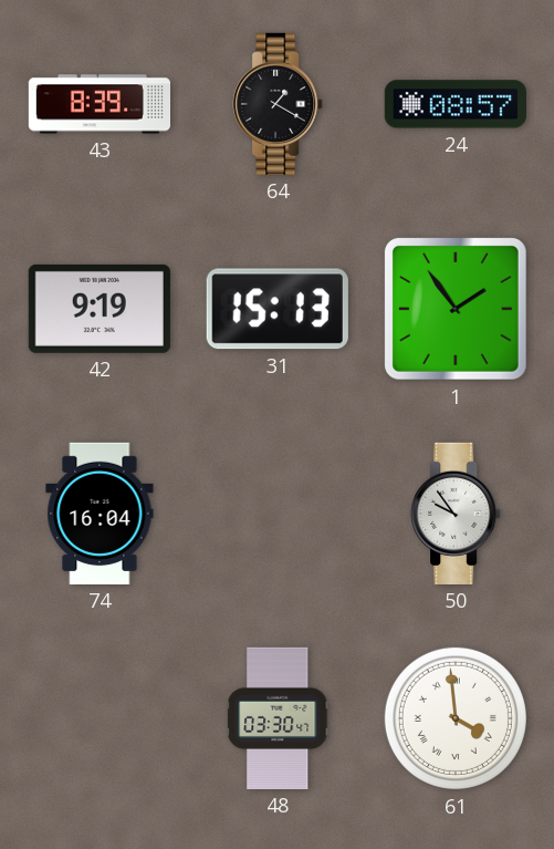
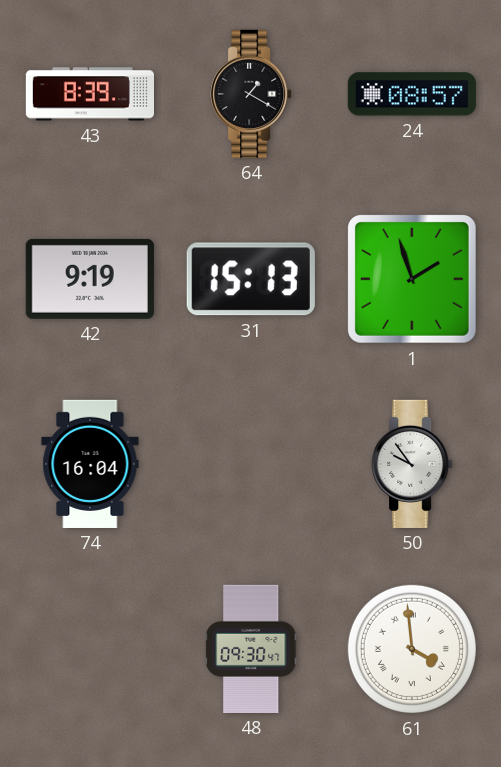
1: 1:54 -> 1:57
48: 03:30 -> 09:30
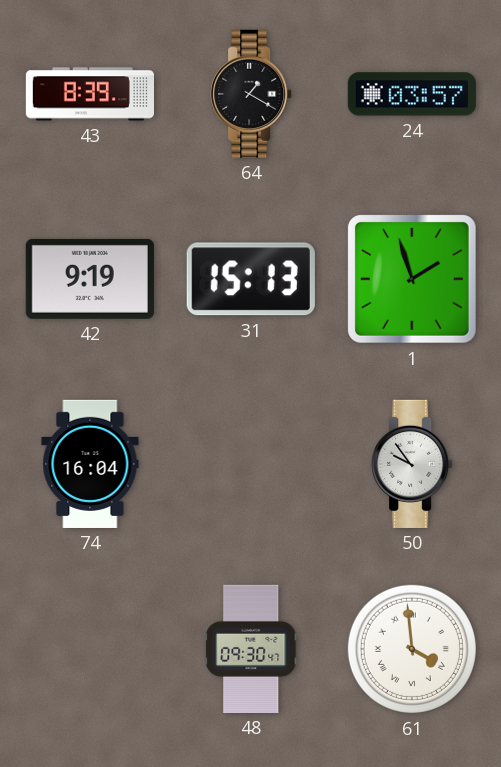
24: 08:57 -> 03:57
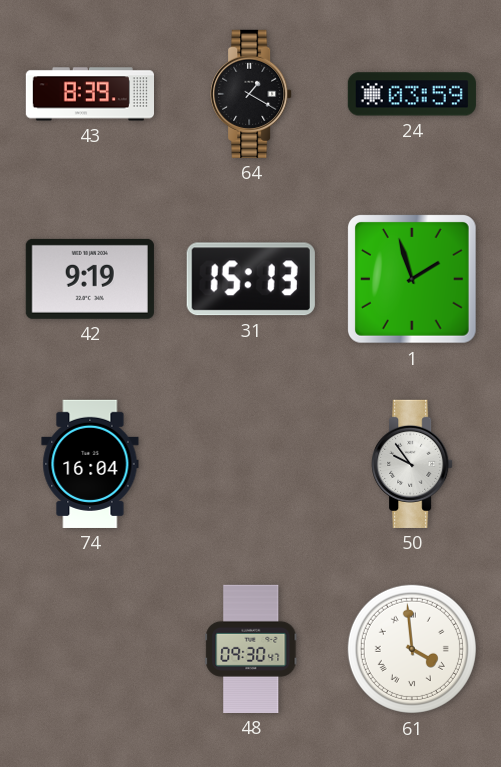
24: 03:57 -> 03:59
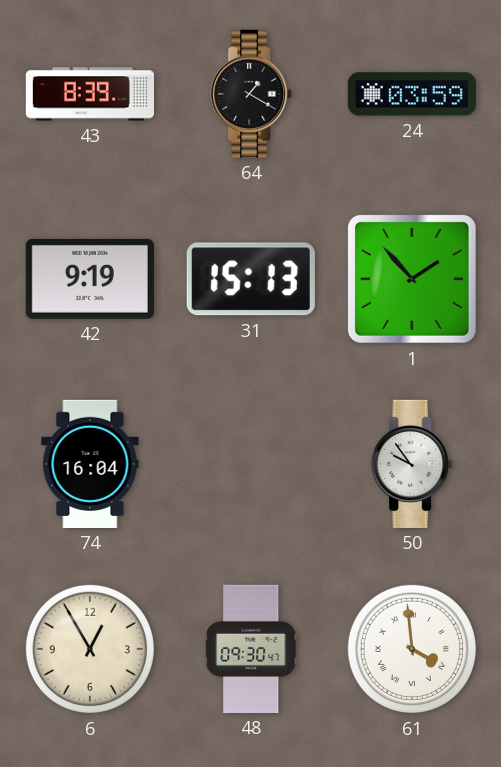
1: 1:57 -> 1:53
6: none -> 12:55
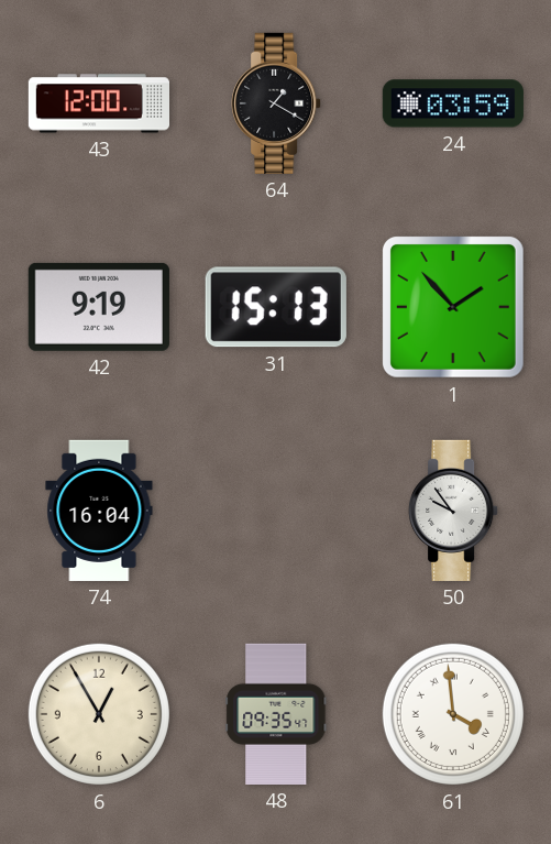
43: 8:39 -> 12:00
48: 09:30 -> 09:35
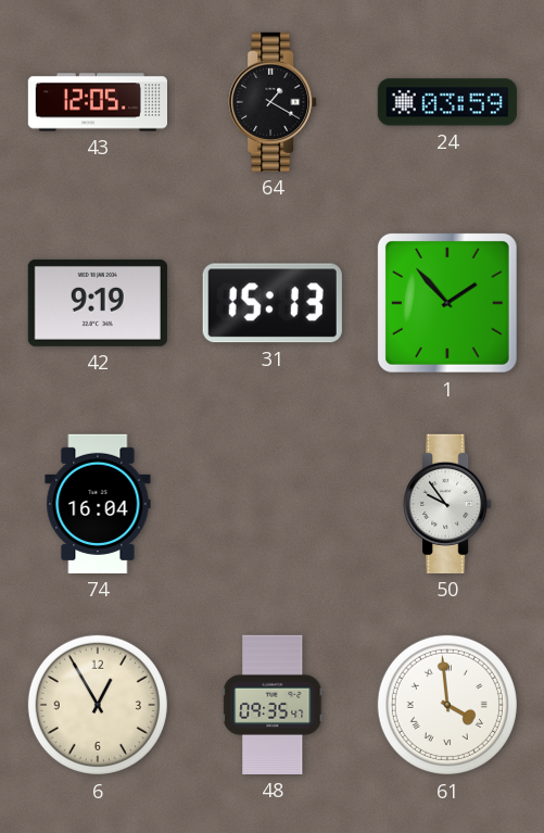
43: 12:00 -> 12:05
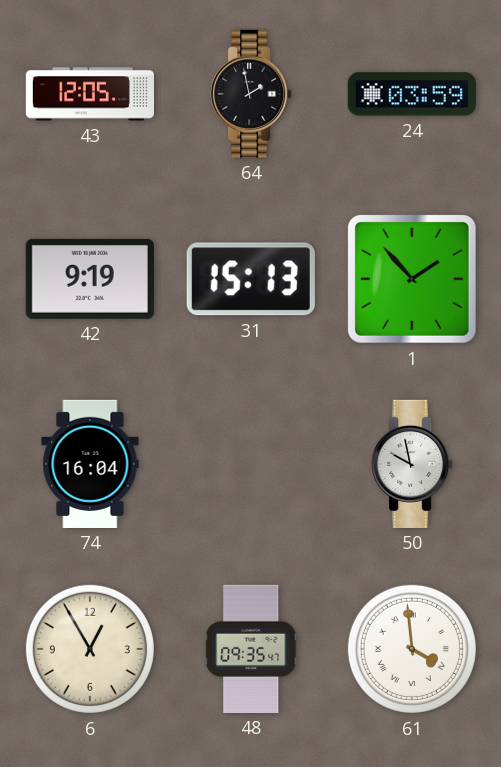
64: 1:20 -> 1:58
50: 9:54 -> 9:58
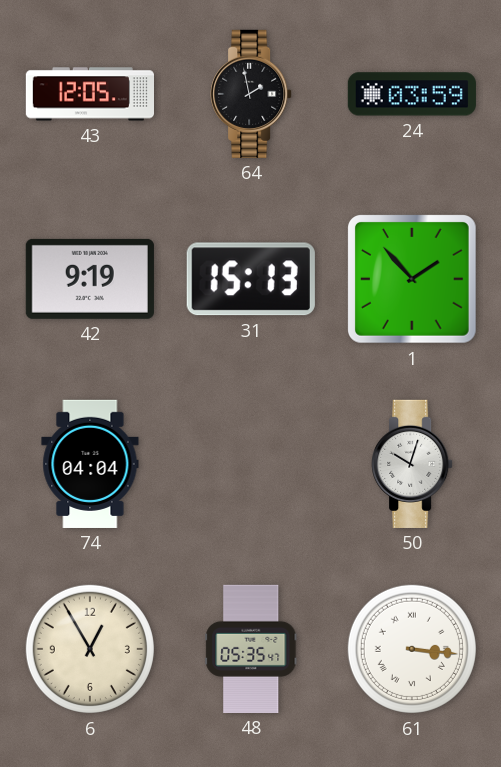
74: 16:04 -> 04:04
50: 9:58 -> 10:03
48: 09:35 -> 05:35
61: 3:59 -> 3:16
